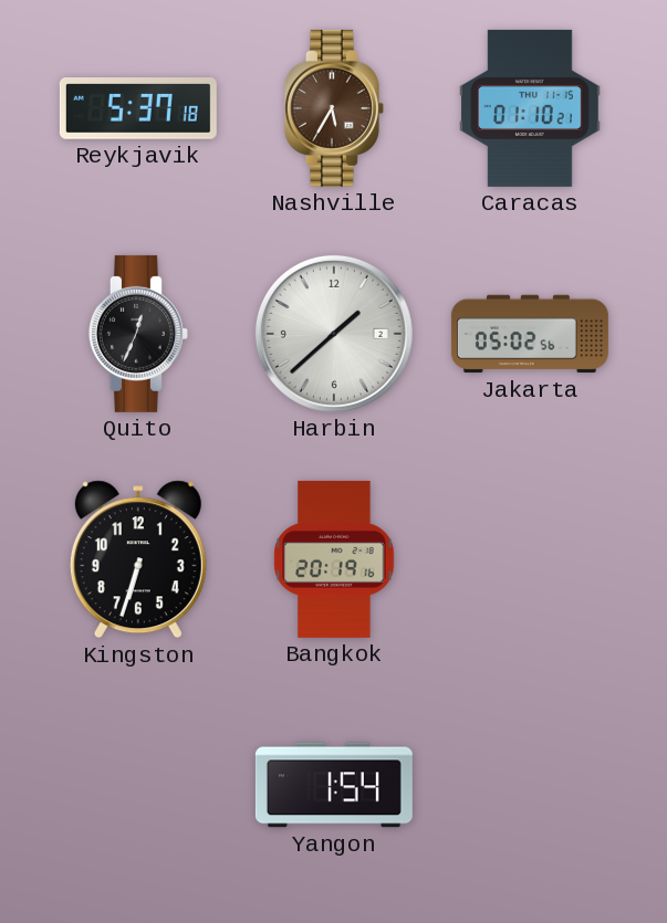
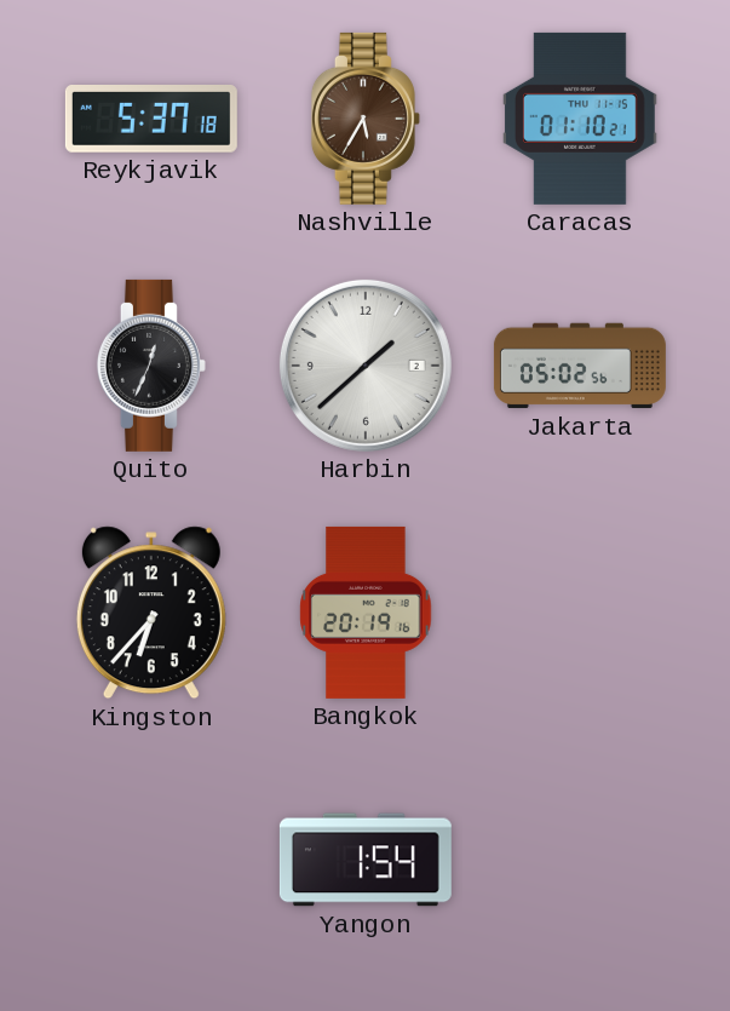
Kingston: 6:33 -> 6:37
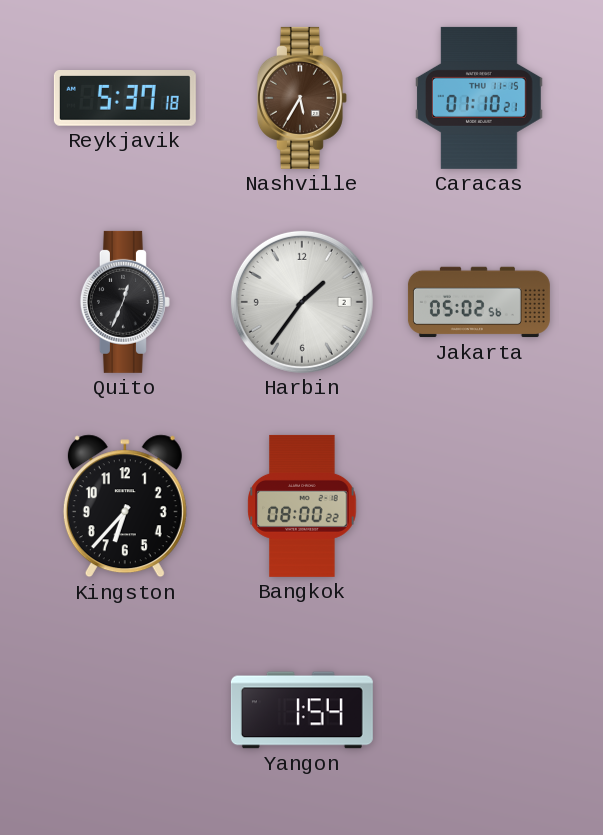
Harbin: 1:38 -> 1:36
Bangkok: 20:19 -> 08:00
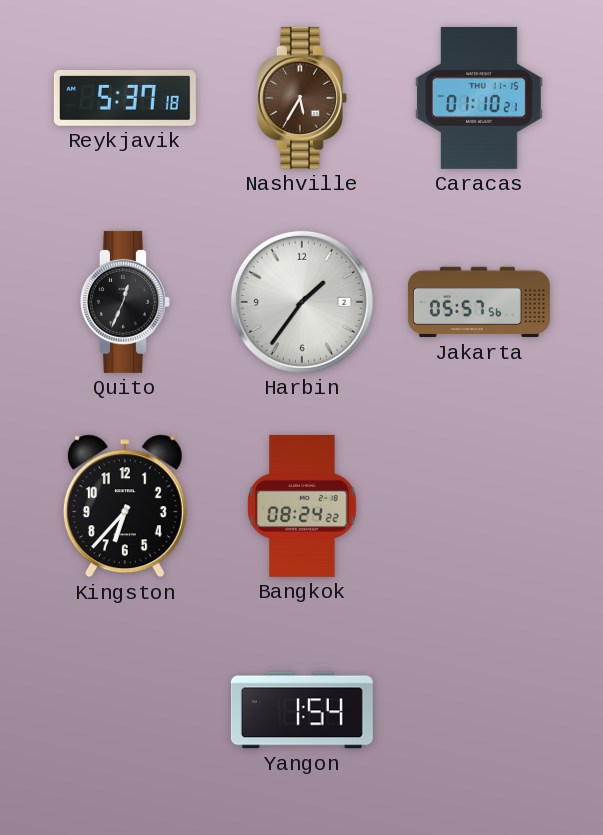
Jakarta: 05:02 -> 05:57
Bangkok: 08:00 -> 08:24
